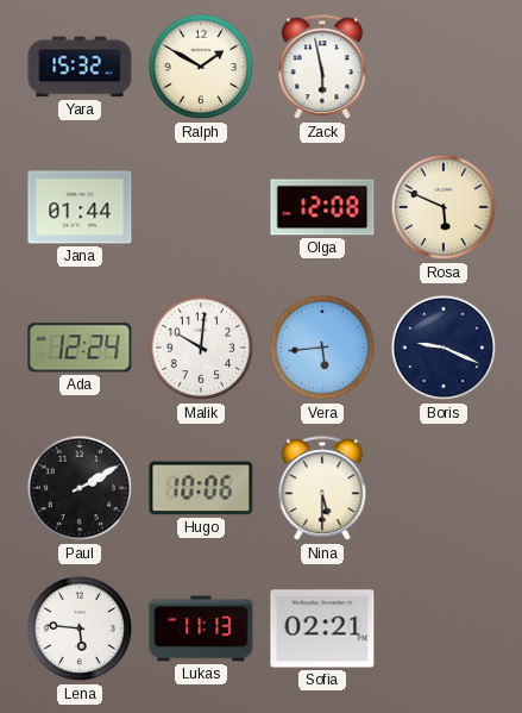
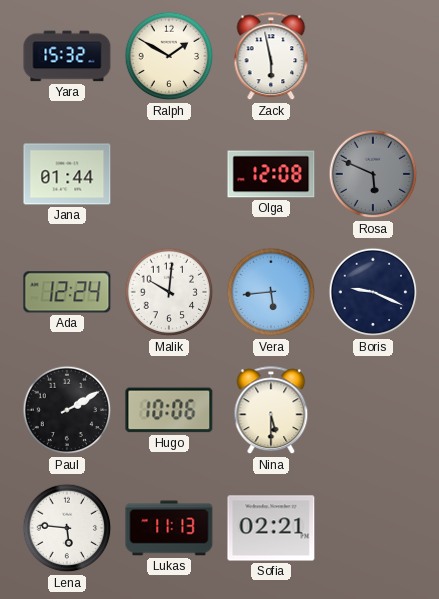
Rosa dial: cream -> grey
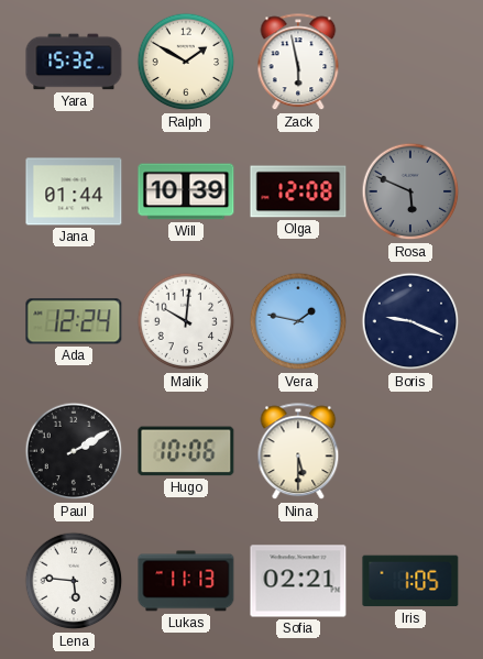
Will: none -> 10:39
Vera: 5:44 -> 1:47
Iris: none -> 1:05
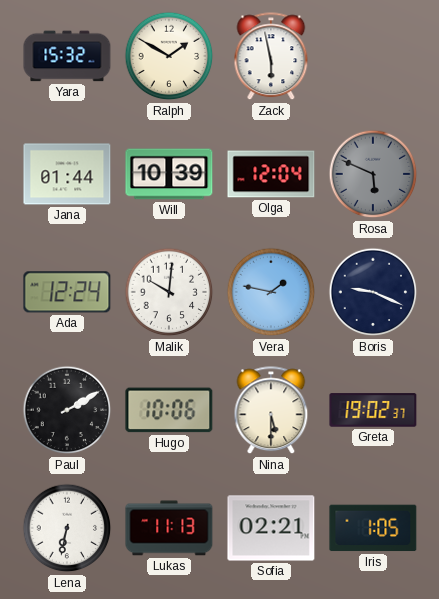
Olga: 12:08 -> 12:04
Greta: none -> 19:02
Lena: 5:46 -> 6:32
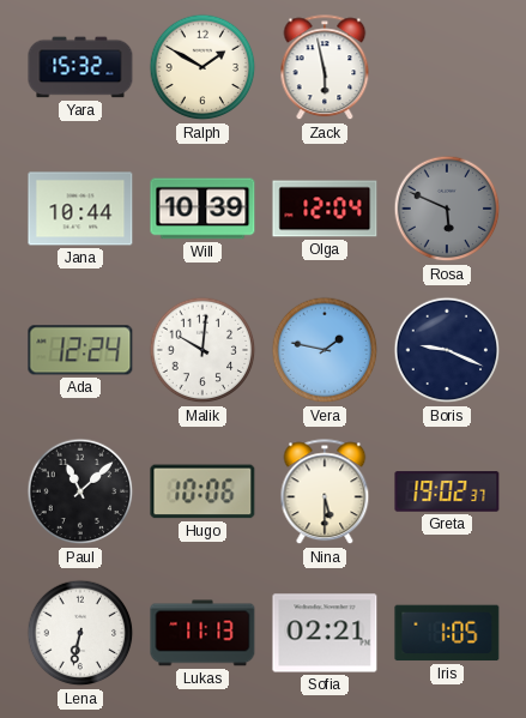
Jana: 01:44 -> 10:44
Paul: 2:10 -> 11:08
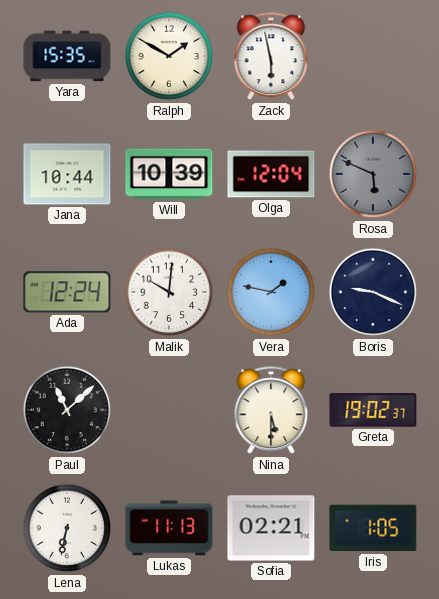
Yara: 15:32 -> 15:35
Hugo: 10:06 -> none
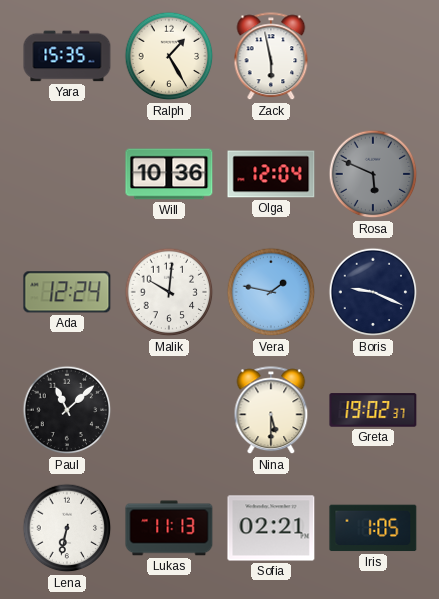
Ralph: 1:50 -> 1:25
Jana: 10:44 -> none
Will: 10:39 -> 10:36
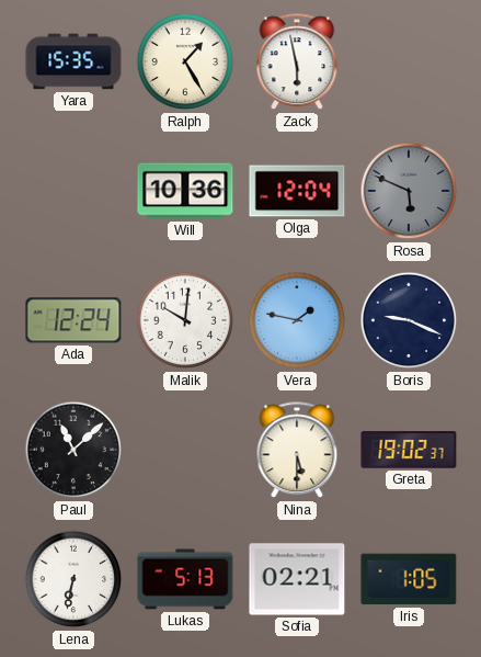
Lukas: 11:13 -> 5:13
